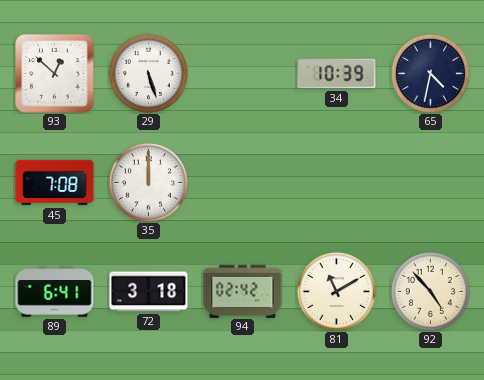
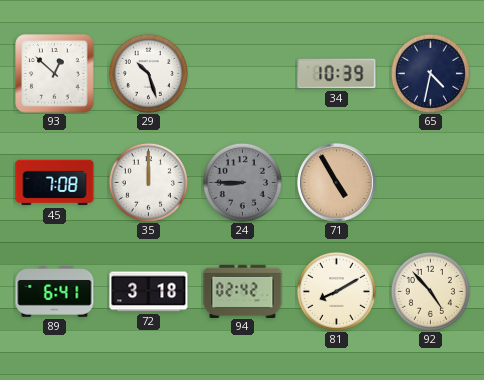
29: 5:27 -> 10:27
24: none -> 8:45
71: none -> 4:55
81: 11:10 -> 8:10
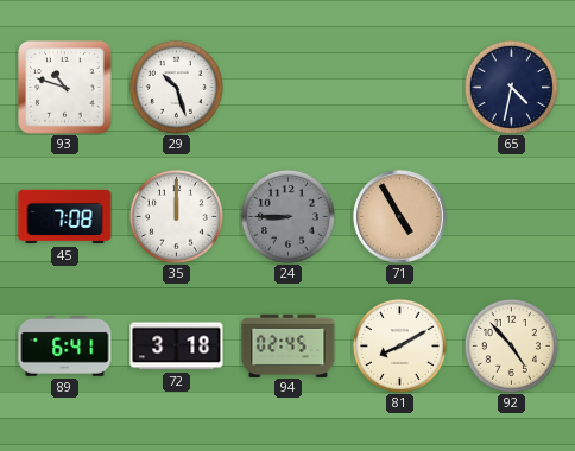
93: 12:52 -> 10:48
34: 10:39 -> none
94: 02:42 -> 02:45
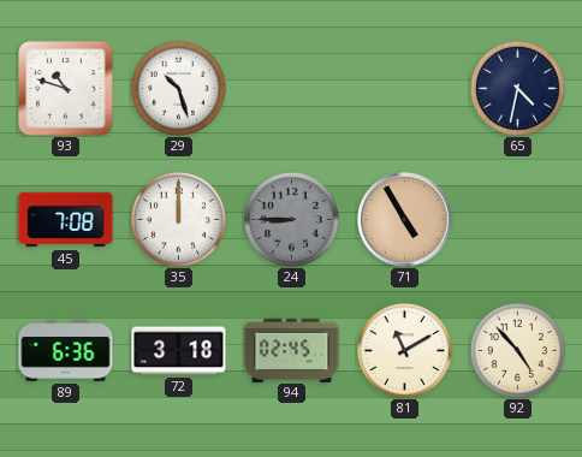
89: 6:41 -> 6:36
81: 8:10 -> 11:10
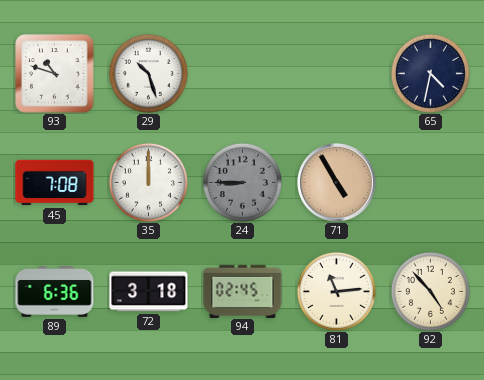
81: 11:10 -> 11:14
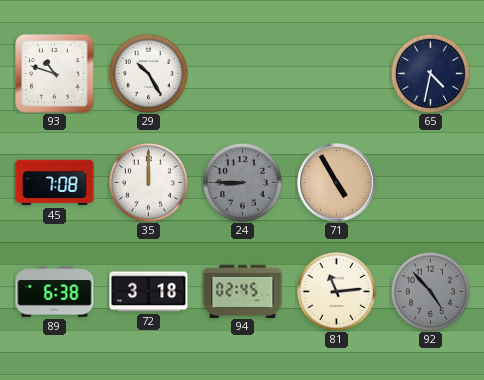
29: 10:27 -> 10:25
89: 6:36 -> 6:38
92 dial: cream -> grey
